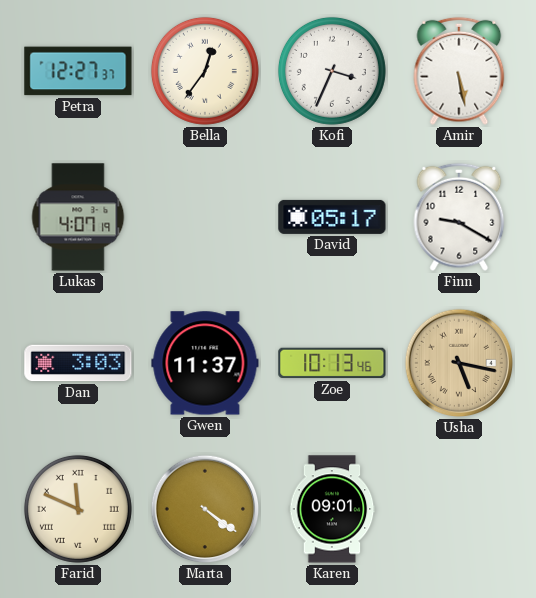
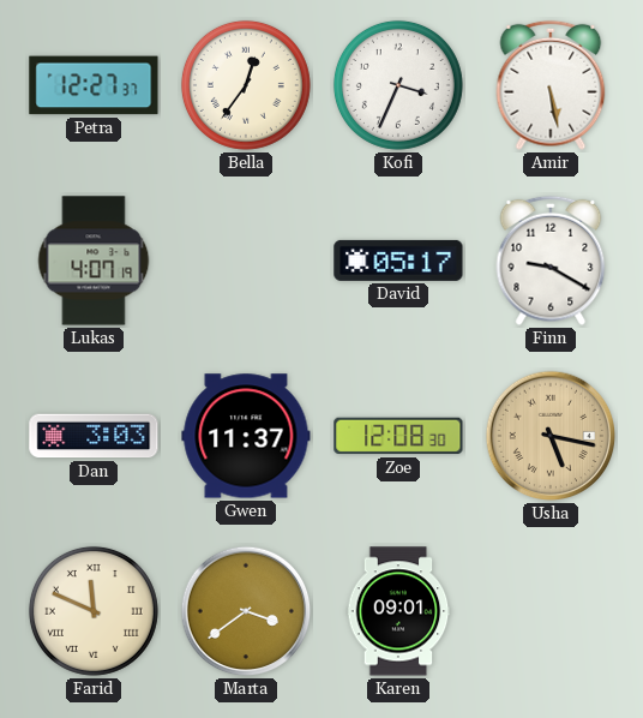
Zoe: 10:13 -> 12:08
Marta: 4:21 -> 3:39
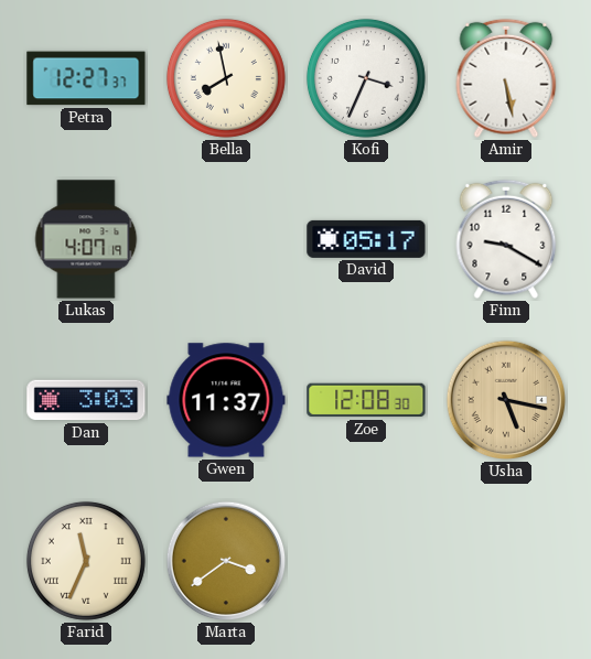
Bella: 12:36 -> 7:58
Farid: 11:49 -> 11:34
Karen: 09:01 -> none
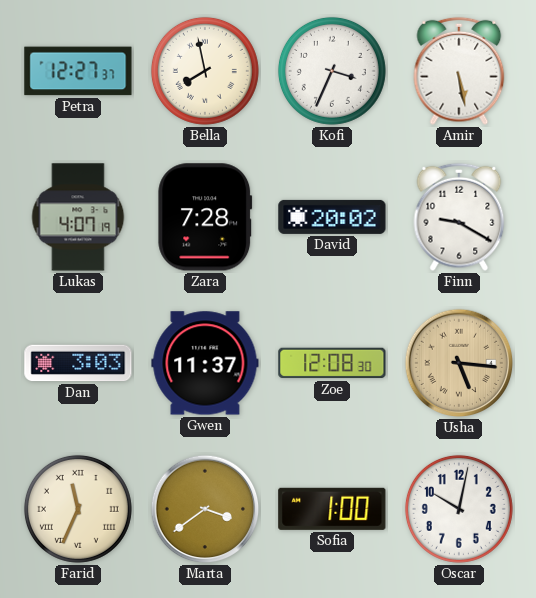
Zara: none -> 7:28
David: 05:17 -> 20:02
Usha: 5:17 -> 5:16
Sofia: none -> 1:00
Oscar: none -> 10:02
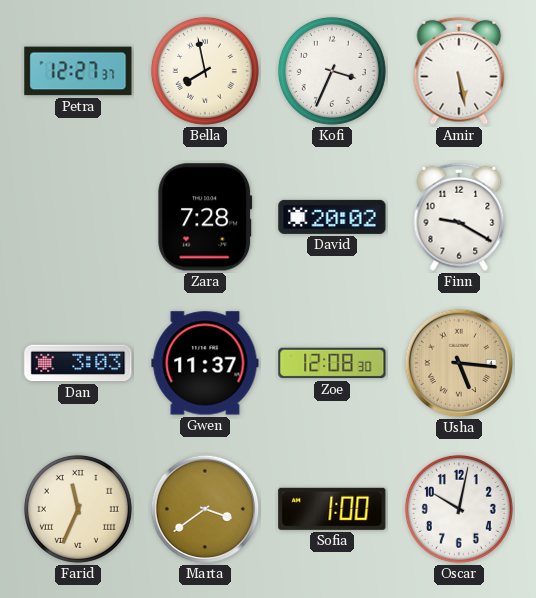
Lukas: 4:07 -> none
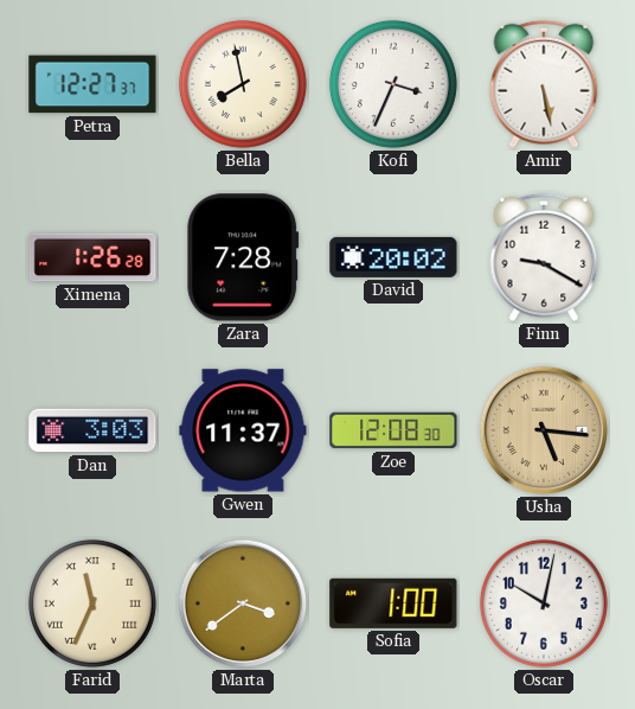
Ximena: none -> 1:26
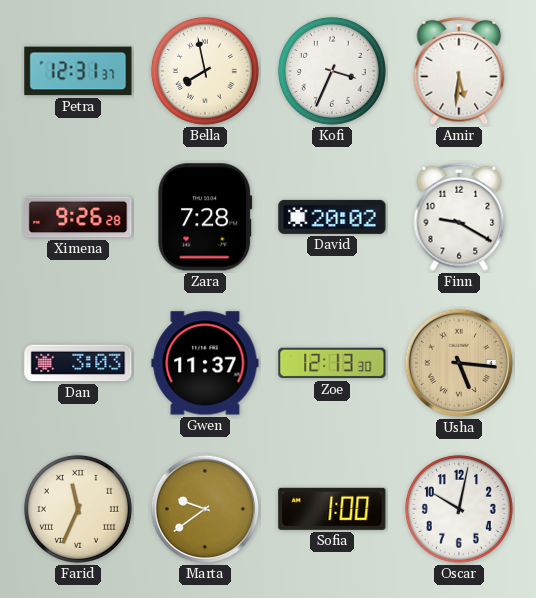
Petra: 12:27 -> 12:31
Amir: 5:28 -> 5:31
Ximena: 1:26 -> 9:26
Zoe: 12:08 -> 12:13
Marta: 3:39 -> 9:39
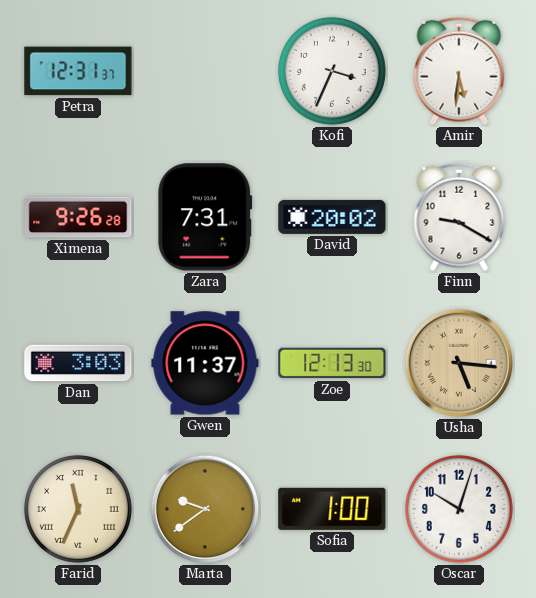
Bella: 7:58 -> none
Zara: 7:28 -> 7:31
Oscar: 10:02 -> 10:03
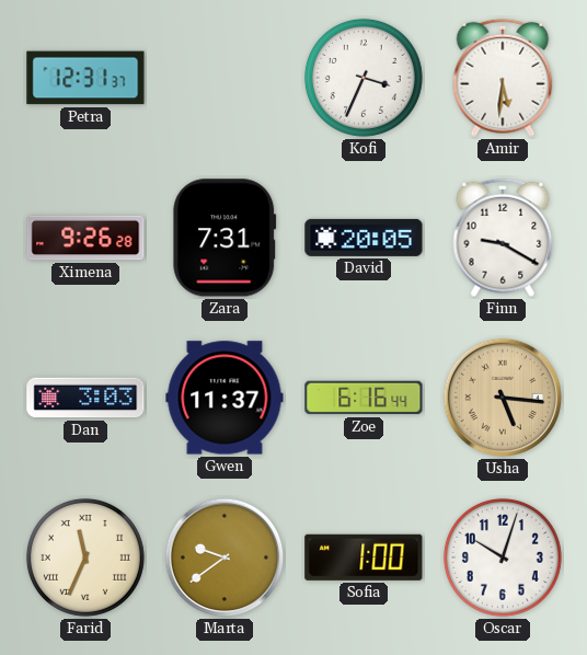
David: 20:02 -> 20:05
Zoe: 12:13 -> 6:16
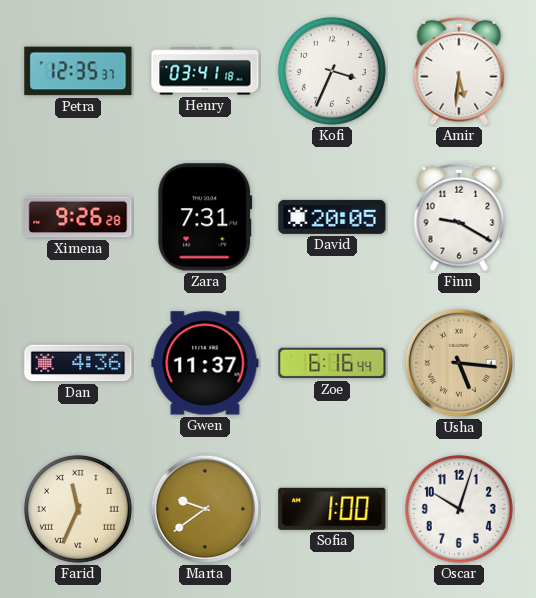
Petra: 12:31 -> 12:35
Henry: none -> 03:41
Dan: 3:03 -> 4:36
